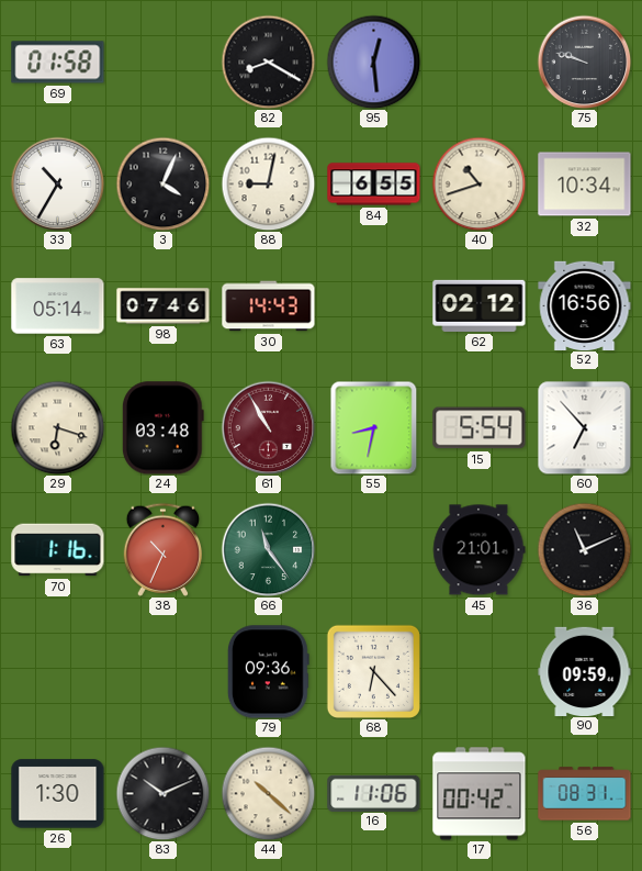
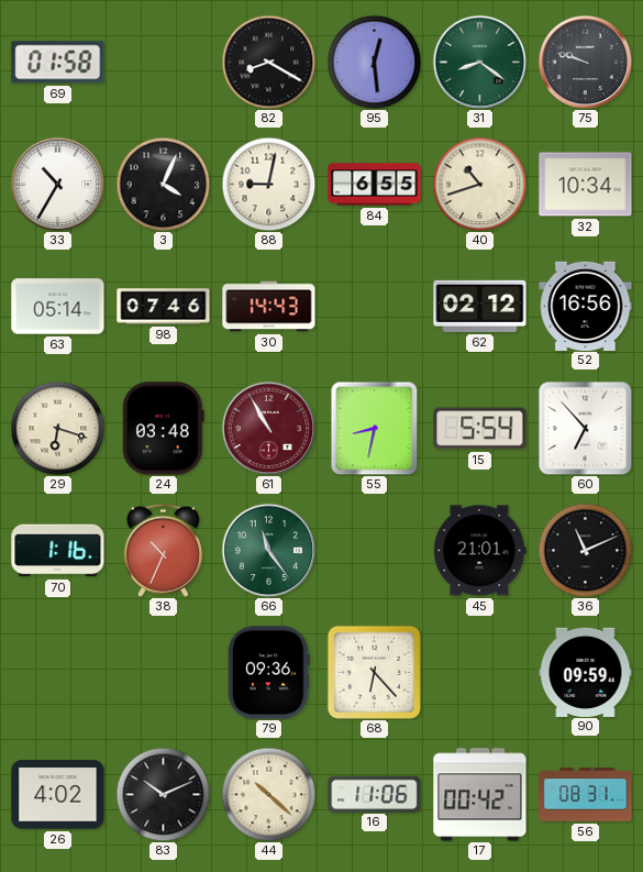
31: none -> 8:21
26: 1:30 -> 4:02
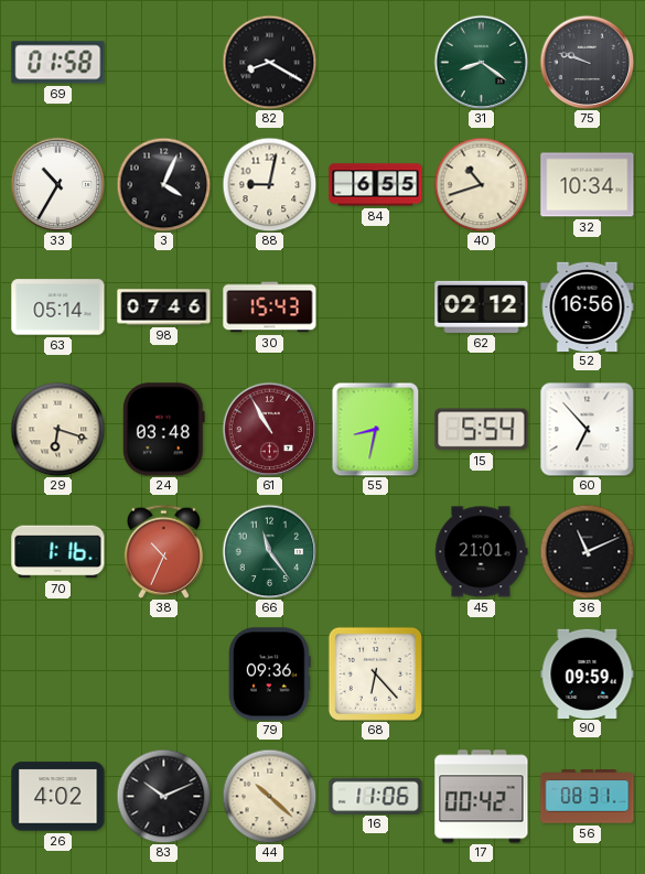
95: 12:29 -> none
30: 14:43 -> 15:43
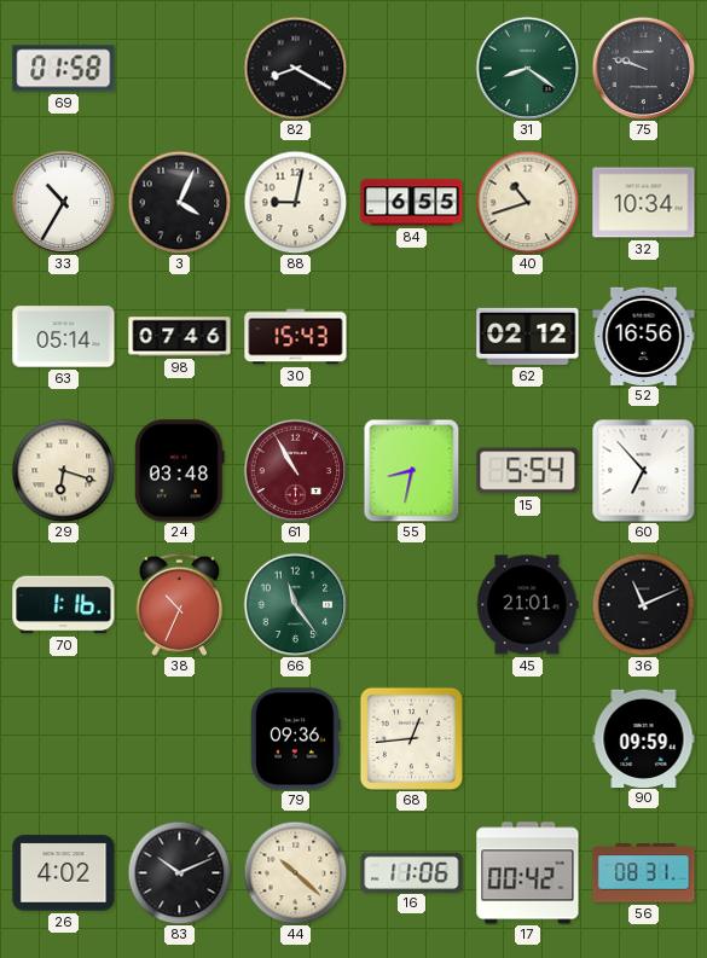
68: 6:23 -> 12:44
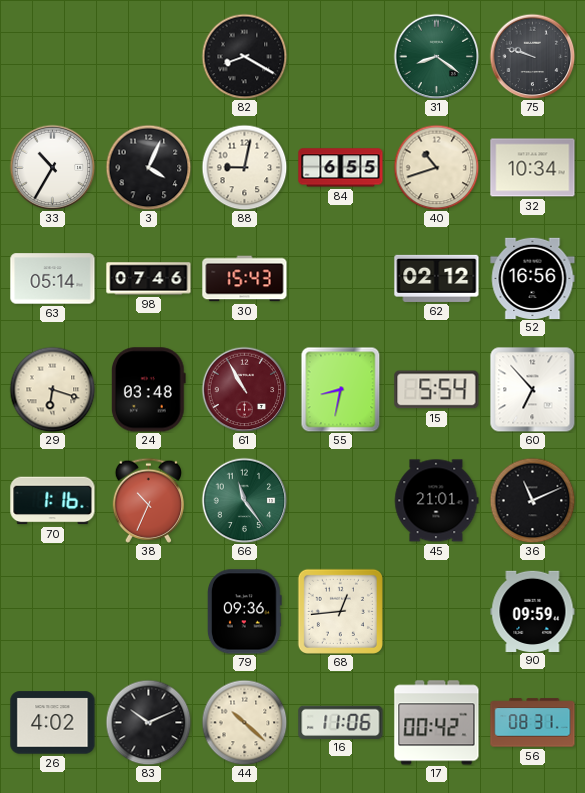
69: 01:58 -> none
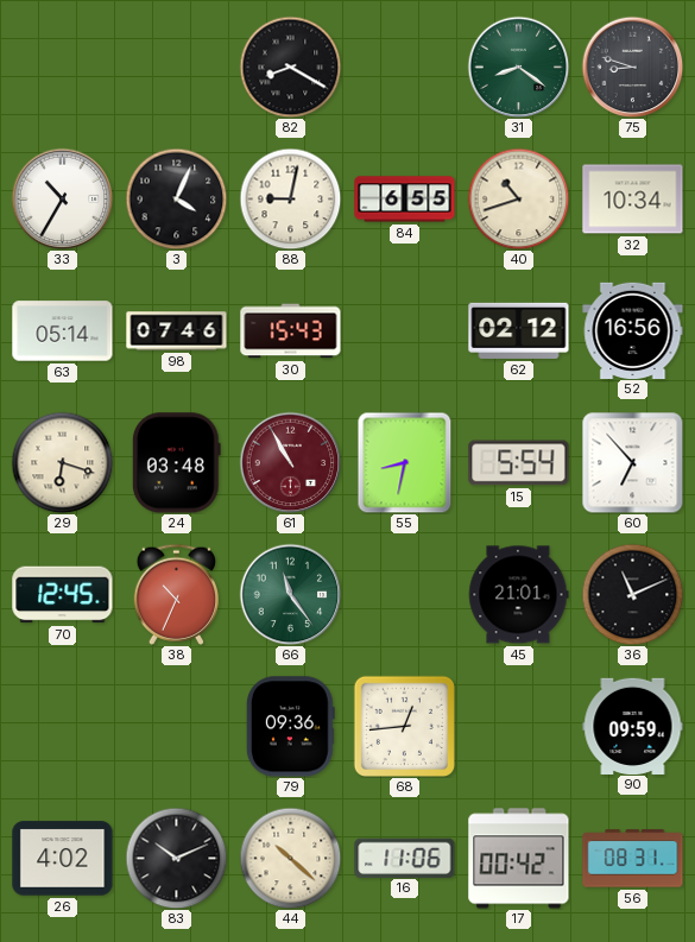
75: 9:48 -> 8:48
70: 1:16 -> 12:45
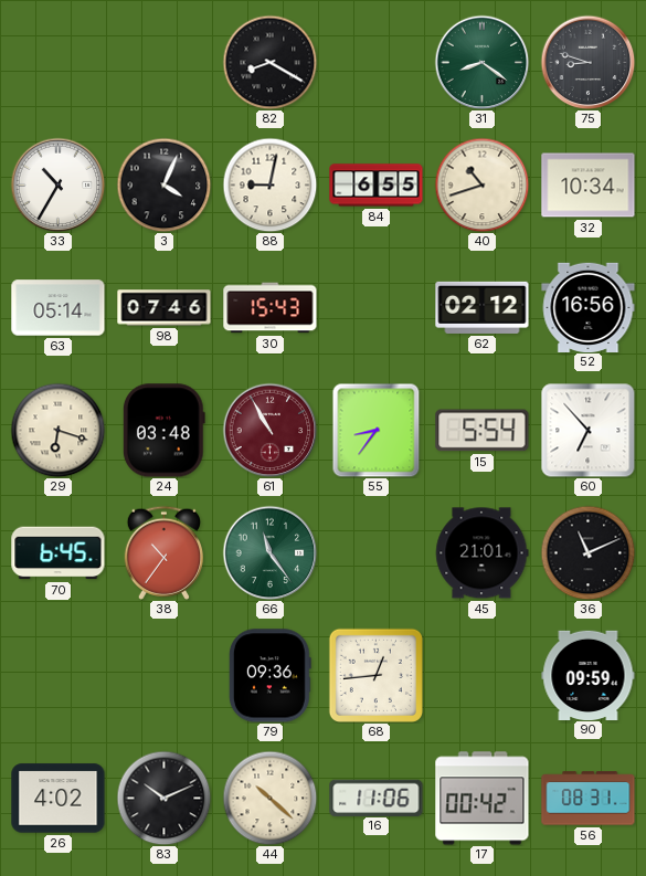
55: 8:32 -> 8:36
70: 12:45 -> 6:45
38: 10:34 -> 10:36
